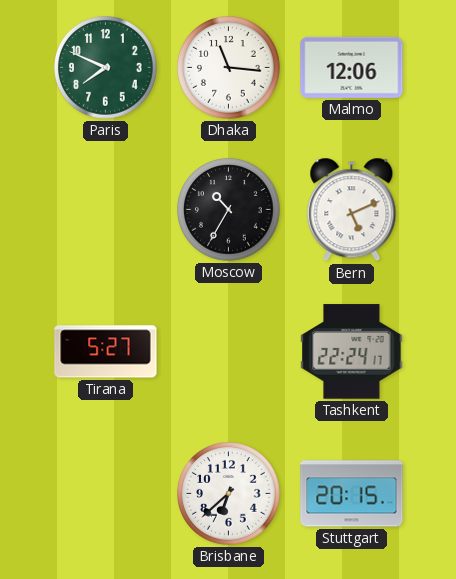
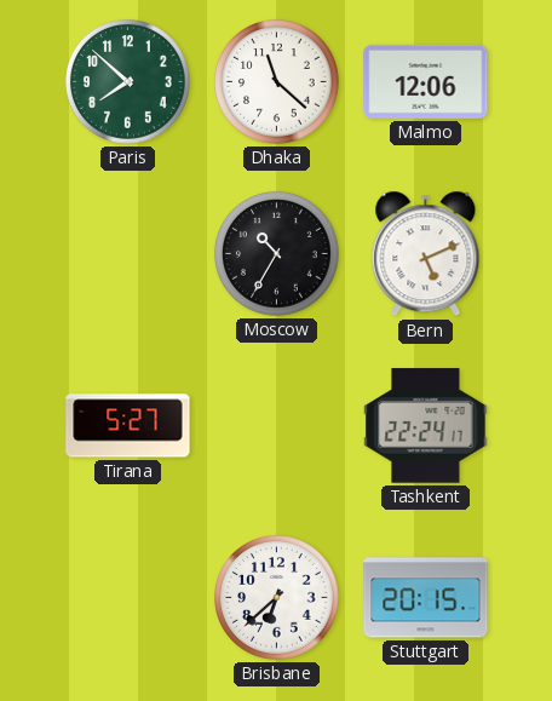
Paris: 7:49 -> 7:52
Dhaka: 11:16 -> 11:22
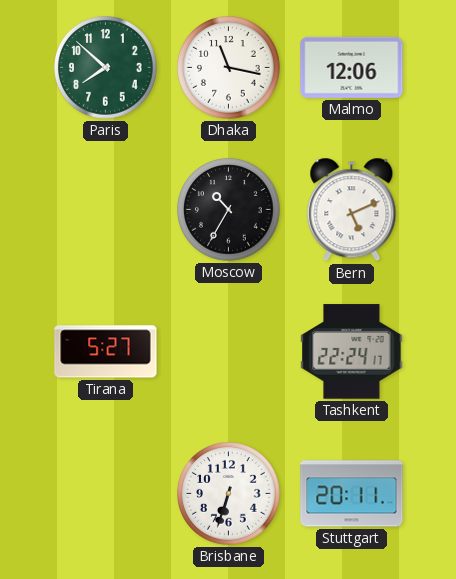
Dhaka: 11:22 -> 11:17
Brisbane: 6:38 -> 6:33
Stuttgart: 20:15 -> 20:11
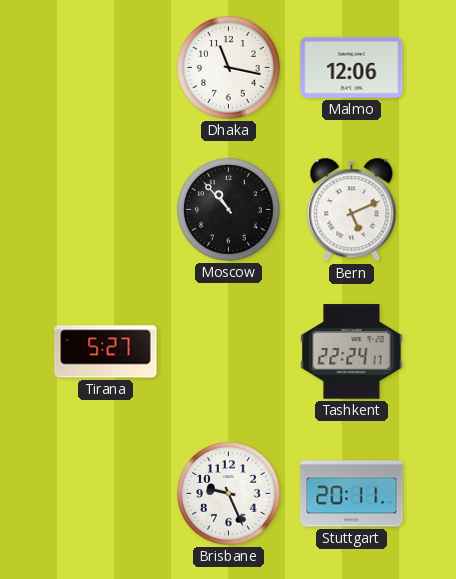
Paris: 7:52 -> none
Moscow: 10:35 -> 10:53
Brisbane: 6:33 -> 9:26
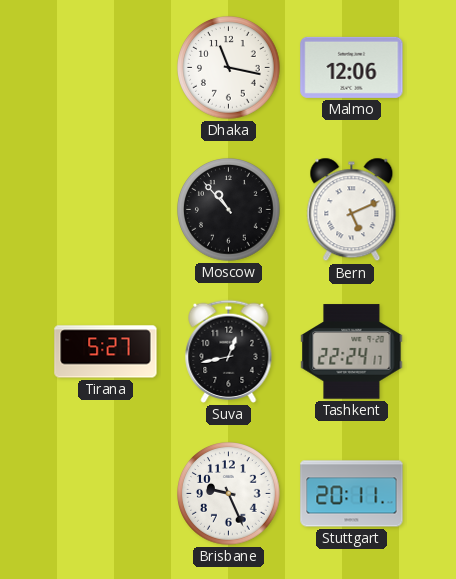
Suva: none -> 12:43
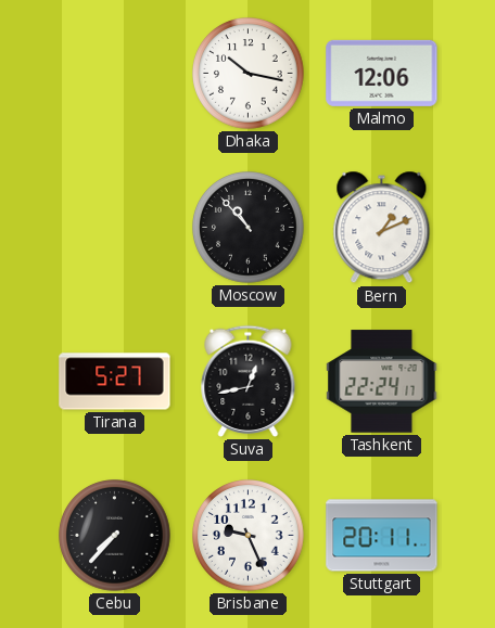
Dhaka: 11:17 -> 10:17
Bern: 5:11 -> 1:11
Cebu: none -> 7:37
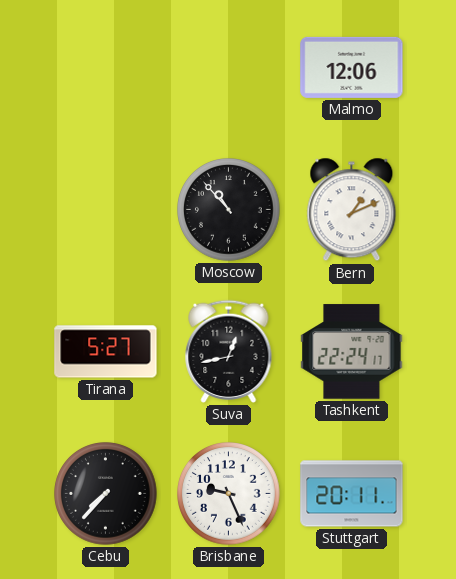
Dhaka: 10:17 -> none
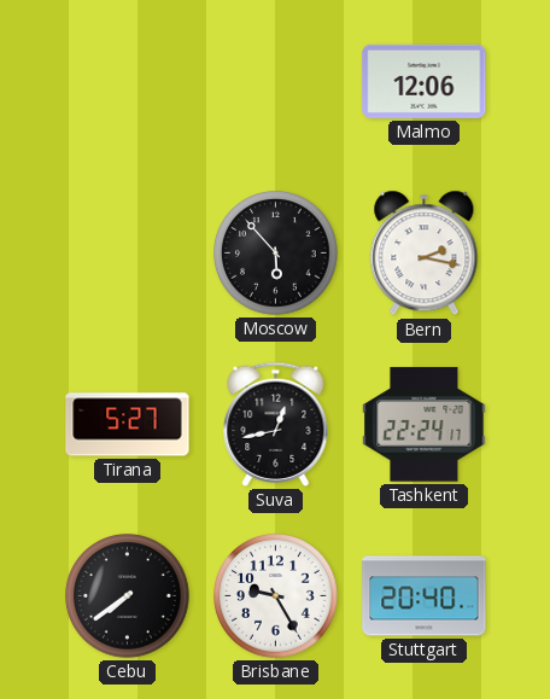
Moscow: 10:53 -> 5:53
Bern: 1:11 -> 2:17
Cebu: 7:37 -> 7:39
Brisbane: 9:26 -> 9:25
Stuttgart: 20:11 -> 20:40
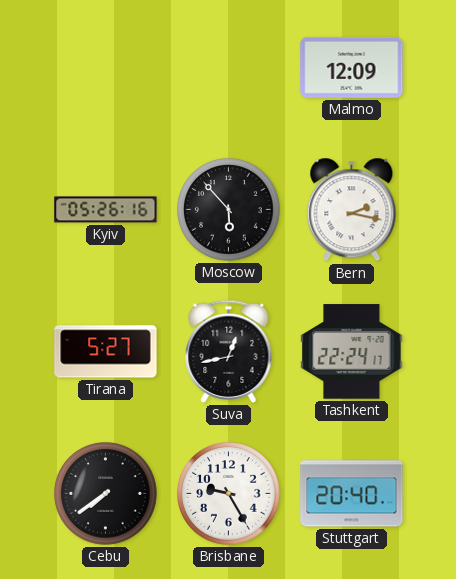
Malmo: 12:06 -> 12:09
Kyiv: none -> 05:26
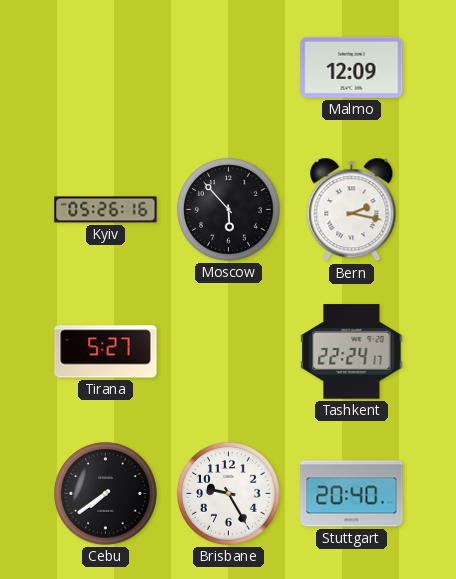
Suva: 12:43 -> none
